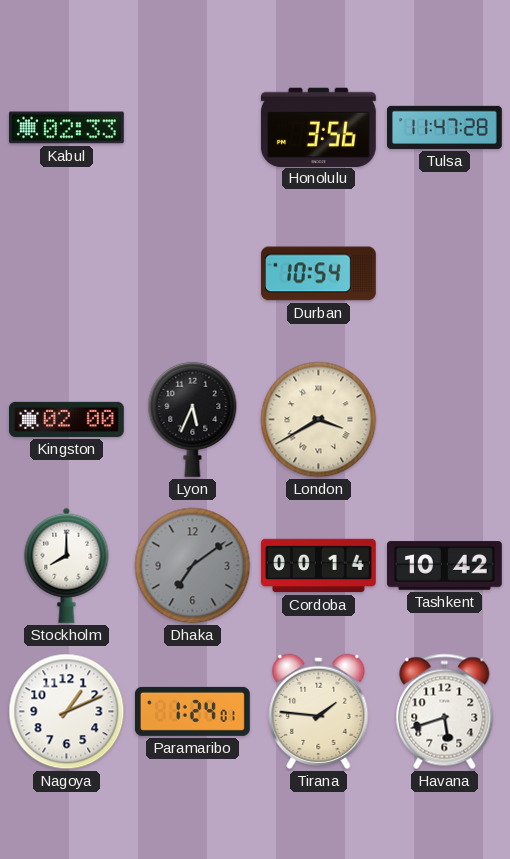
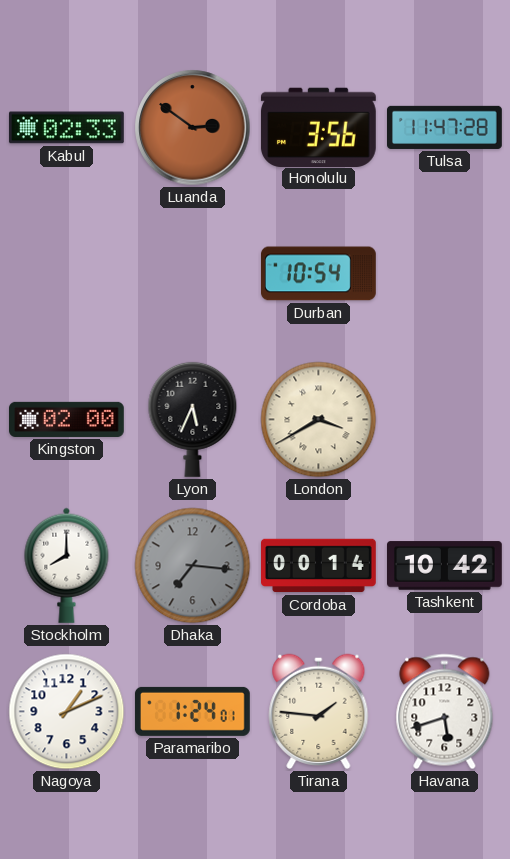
Luanda: none -> 2:51
Dhaka: 7:09 -> 7:16
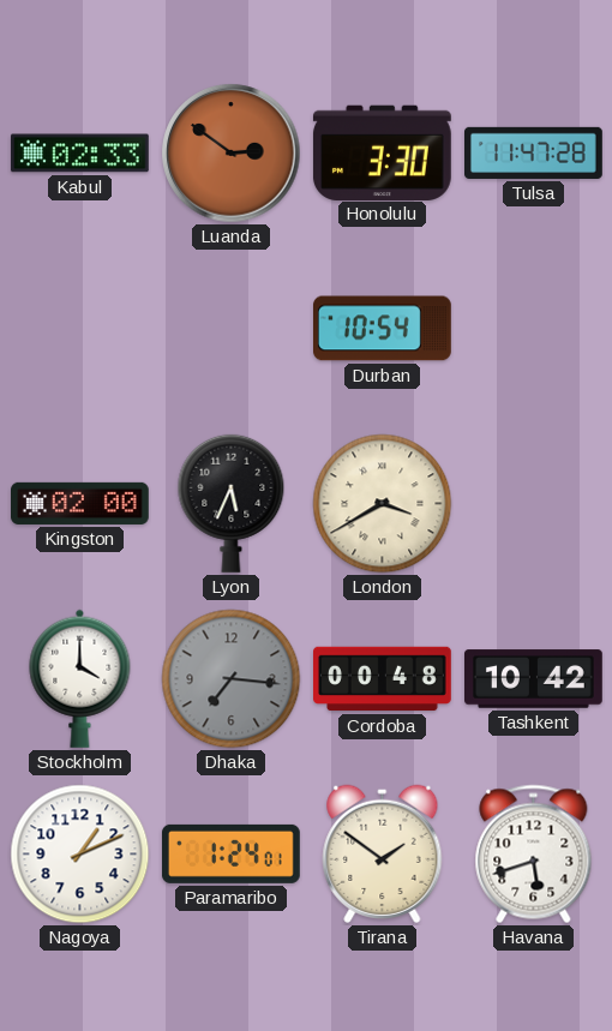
Honolulu: 3:56 -> 3:30
Stockholm: 8:00 -> 4:00
Cordoba: 00:14 -> 00:48
Tirana: 1:46 -> 1:51
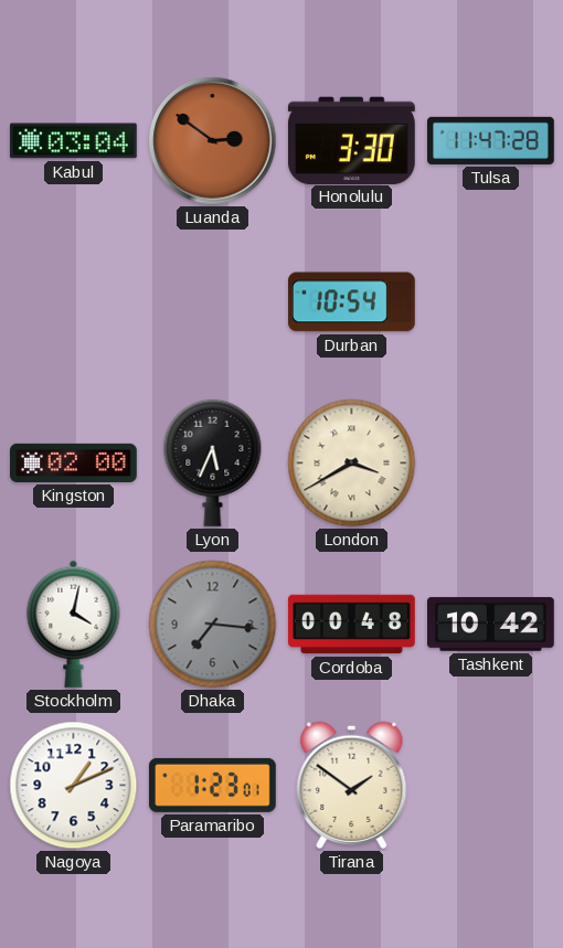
Kabul: 02:33 -> 03:04
Stockholm: 4:00 -> 4:02
Paramaribo: 1:24 -> 1:23
Havana: 5:42 -> none
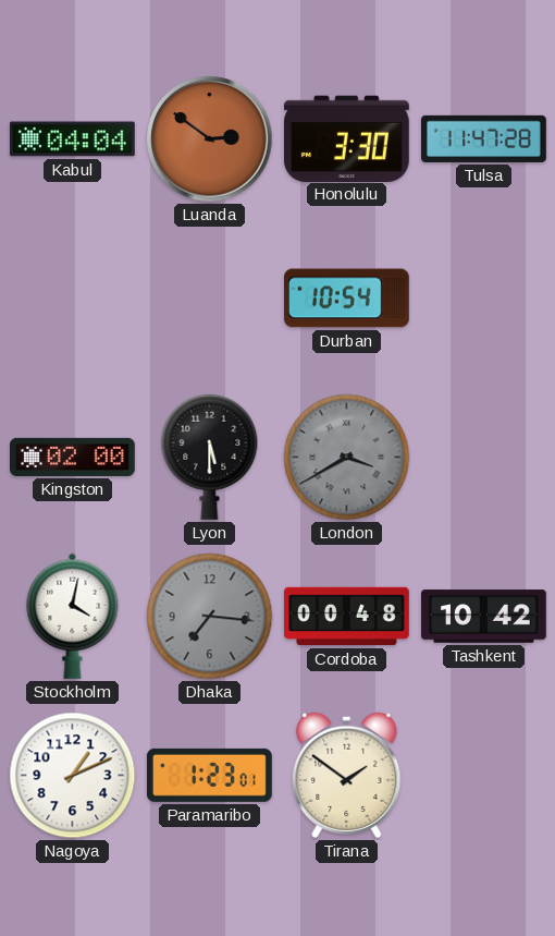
Kabul: 03:04 -> 04:04
Lyon: 5:34 -> 5:30
London dial: cream -> grey
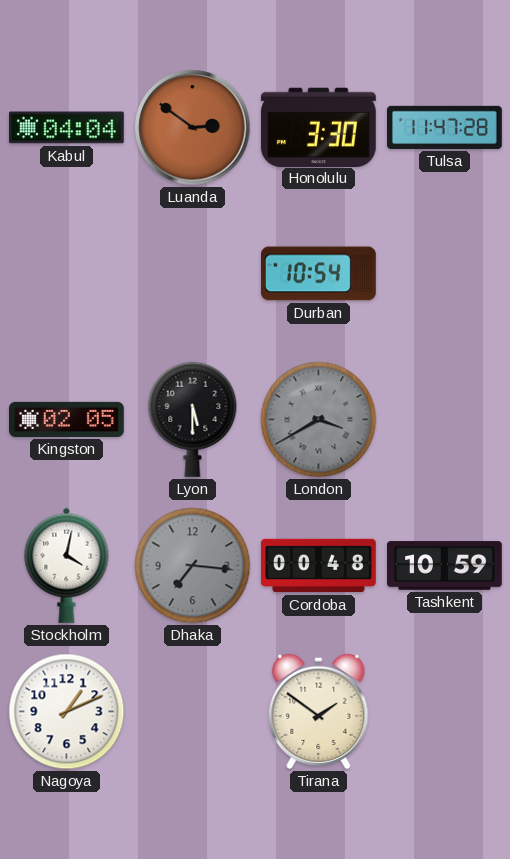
Kingston: 02:00 -> 02:05
Tashkent: 10:42 -> 10:59
Paramaribo: 1:23 -> none
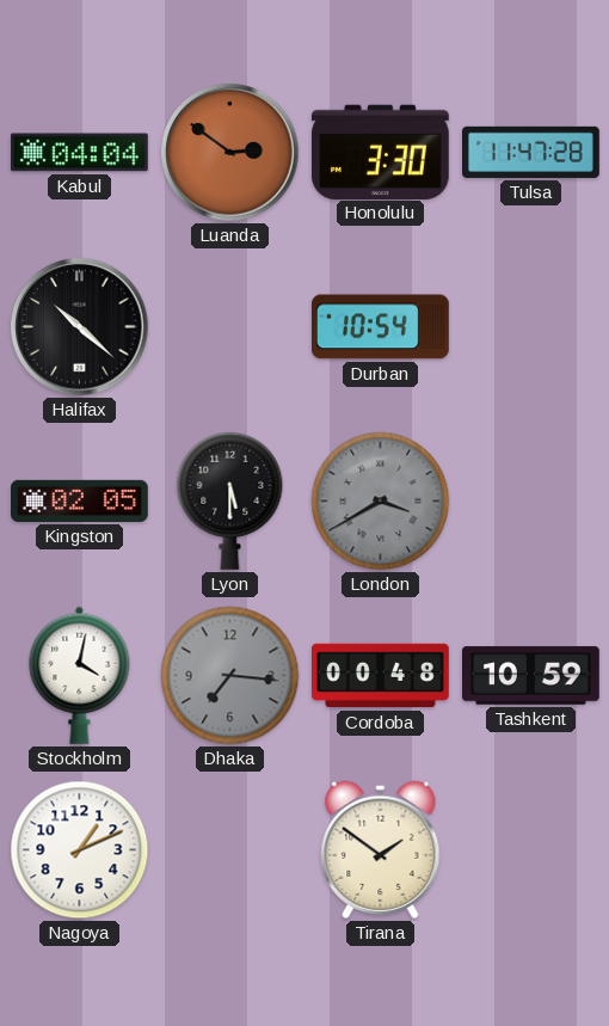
Halifax: none -> 10:22
